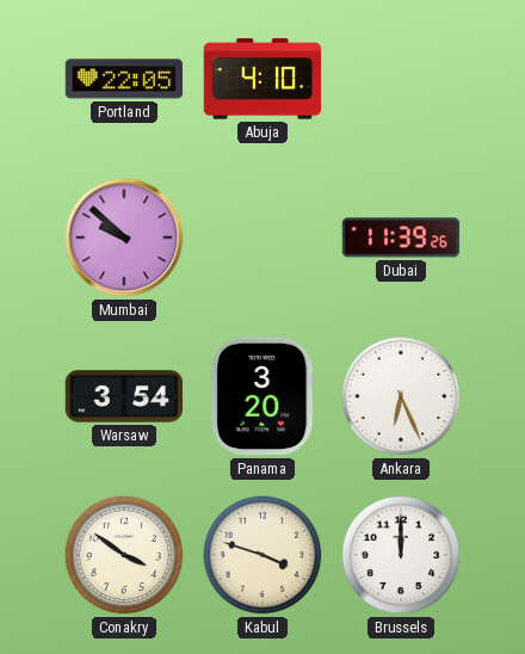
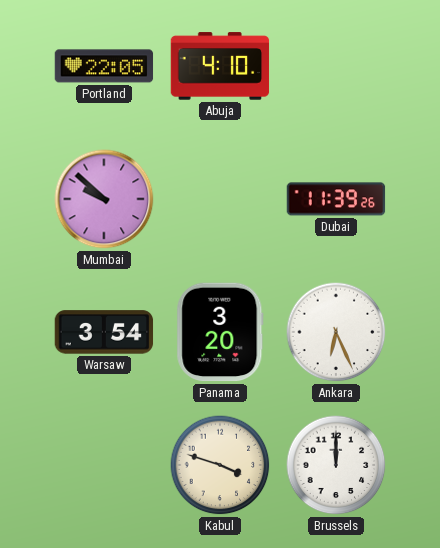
Conakry: 3:51 -> none
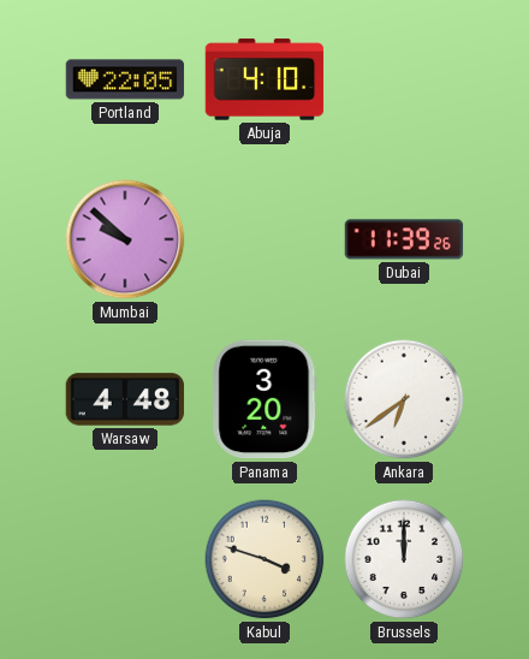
Warsaw: 3:54 -> 4:48
Ankara: 6:26 -> 6:39
